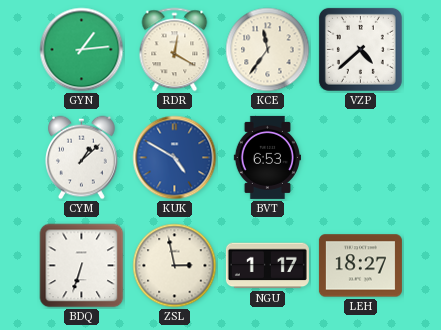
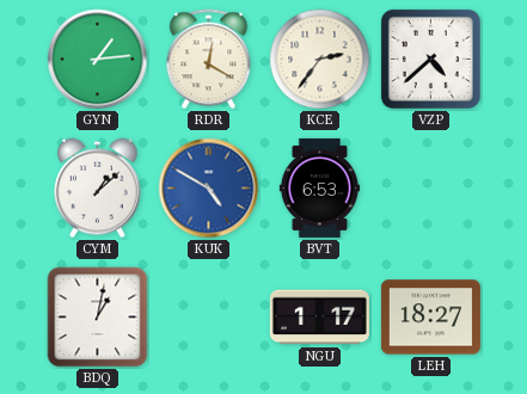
KCE: 11:36 -> 2:36
BDQ: 6:33 -> 1:02
ZSL: 2:58 -> none
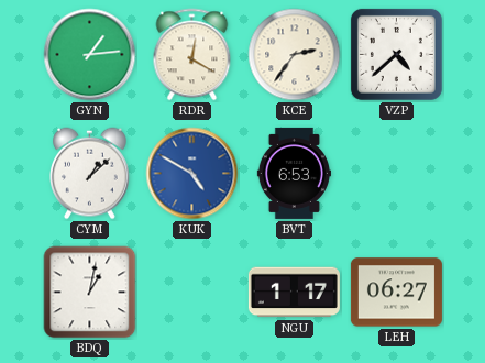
LEH: 18:27 -> 06:27
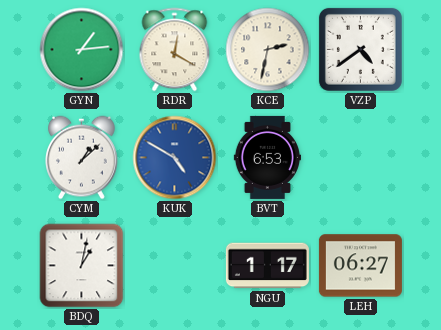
KCE: 2:36 -> 2:32
VZP: 4:38 -> 4:39
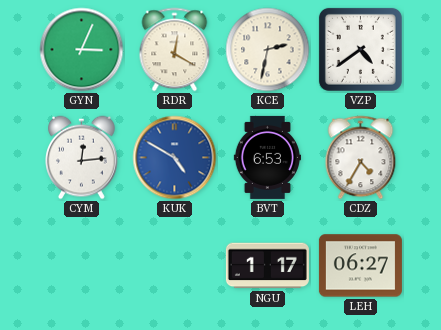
GYN: 1:14 -> 3:04
CYM: 1:08 -> 12:14
CDZ: none -> 4:35
BDQ: 1:02 -> none
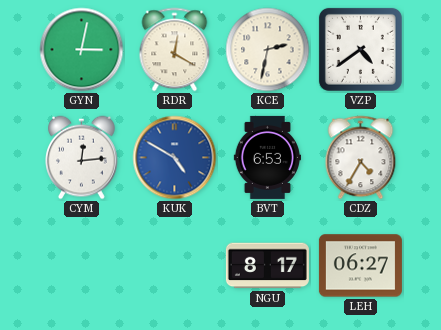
GYN: 3:04 -> 3:02
NGU: 1:17 -> 8:17
